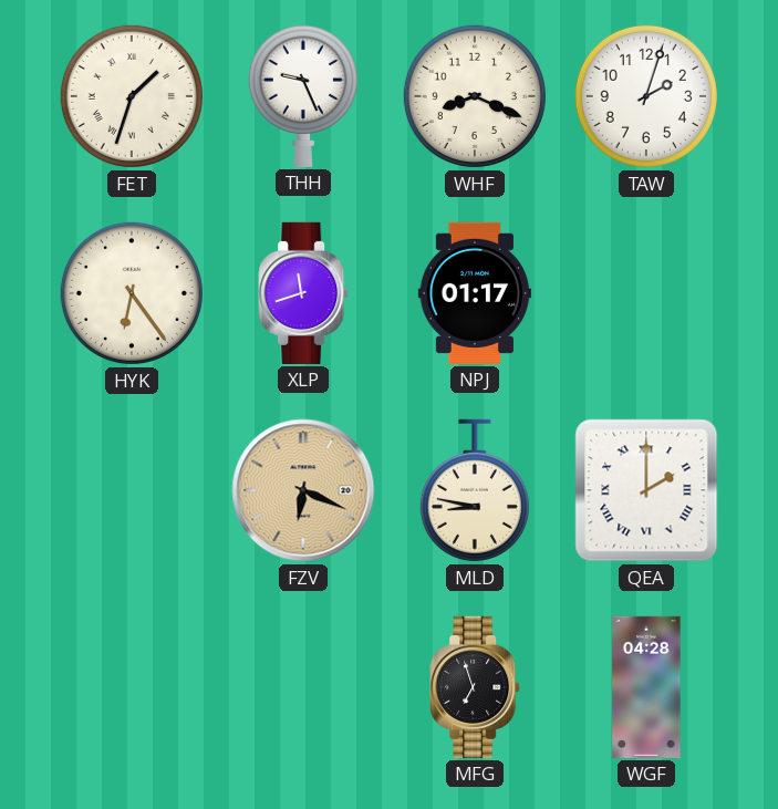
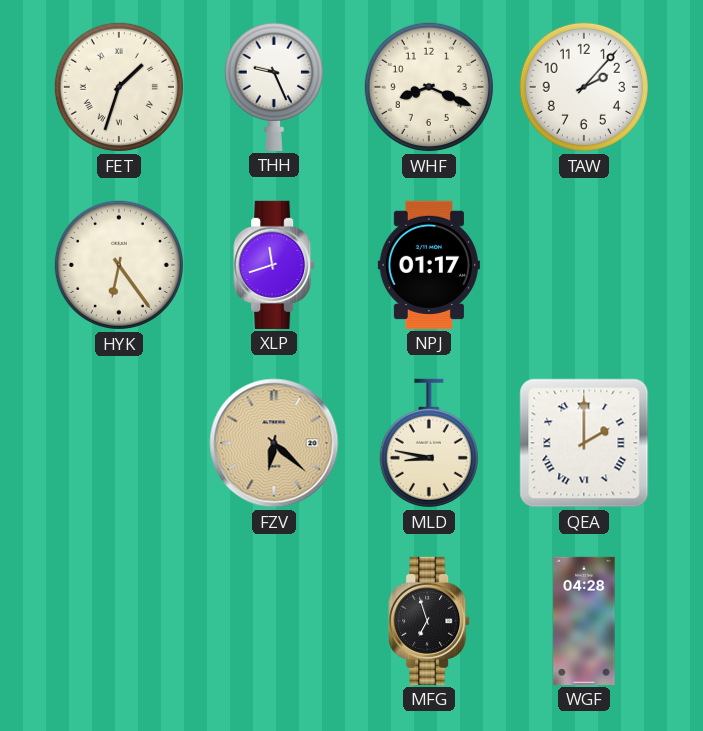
TAW: 2:03 -> 2:07
FZV: 6:19 -> 6:22
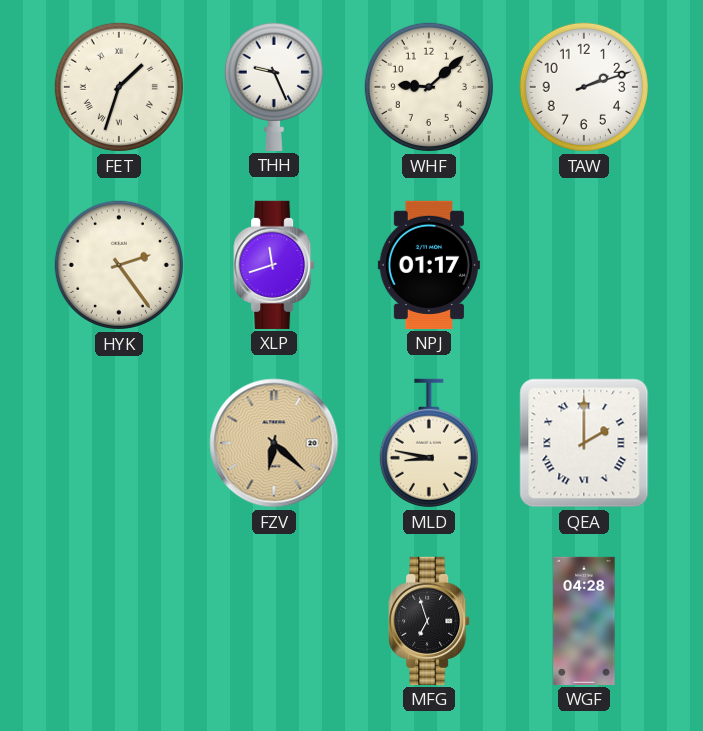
WHF: 8:19 -> 9:08
TAW: 2:07 -> 2:12
HYK: 6:24 -> 2:24
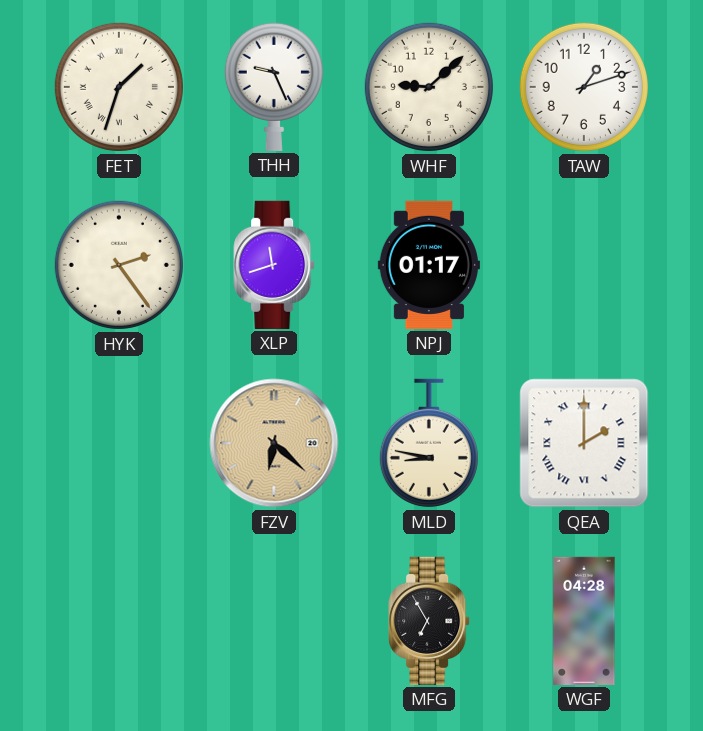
TAW: 2:12 -> 1:12
MFG: 6:57 -> 6:55
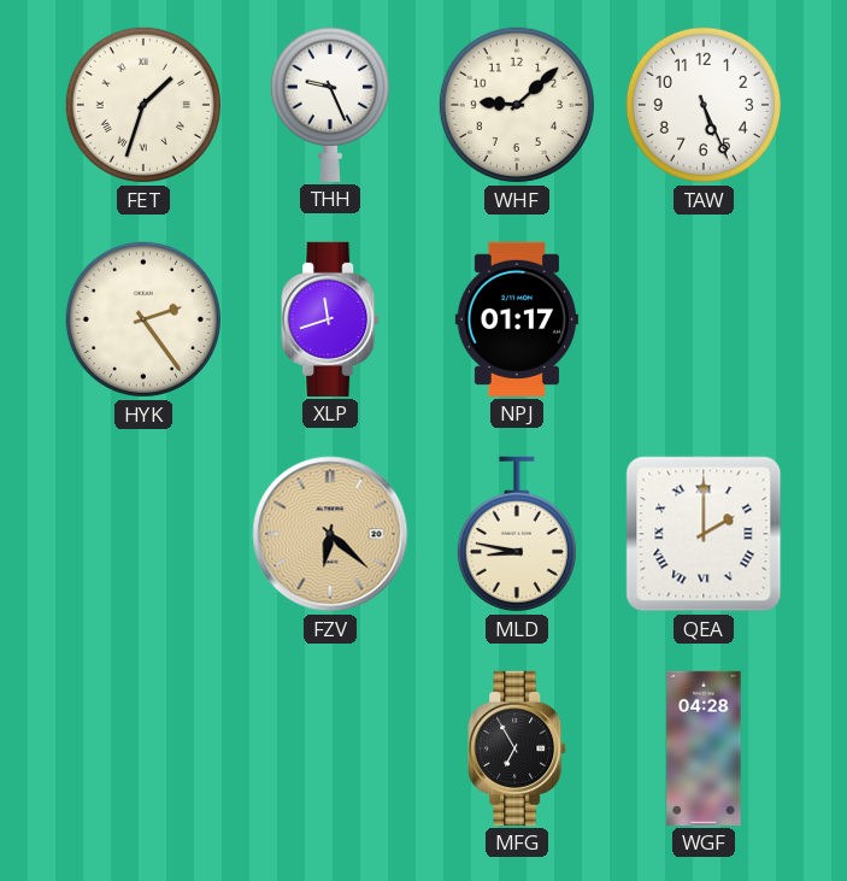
TAW: 1:12 -> 5:26
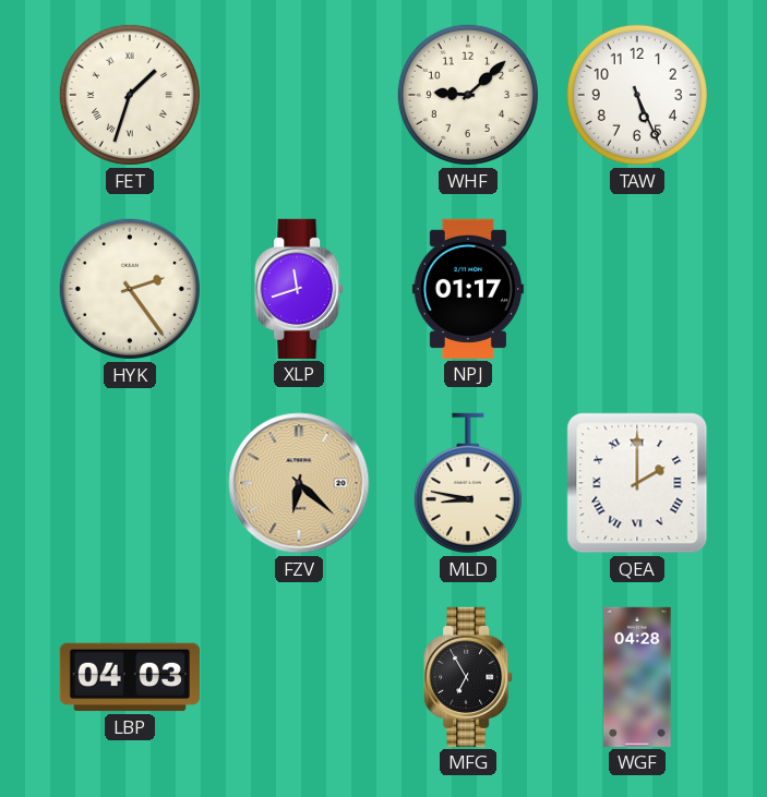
THH: 9:26 -> none
LBP: none -> 04:03
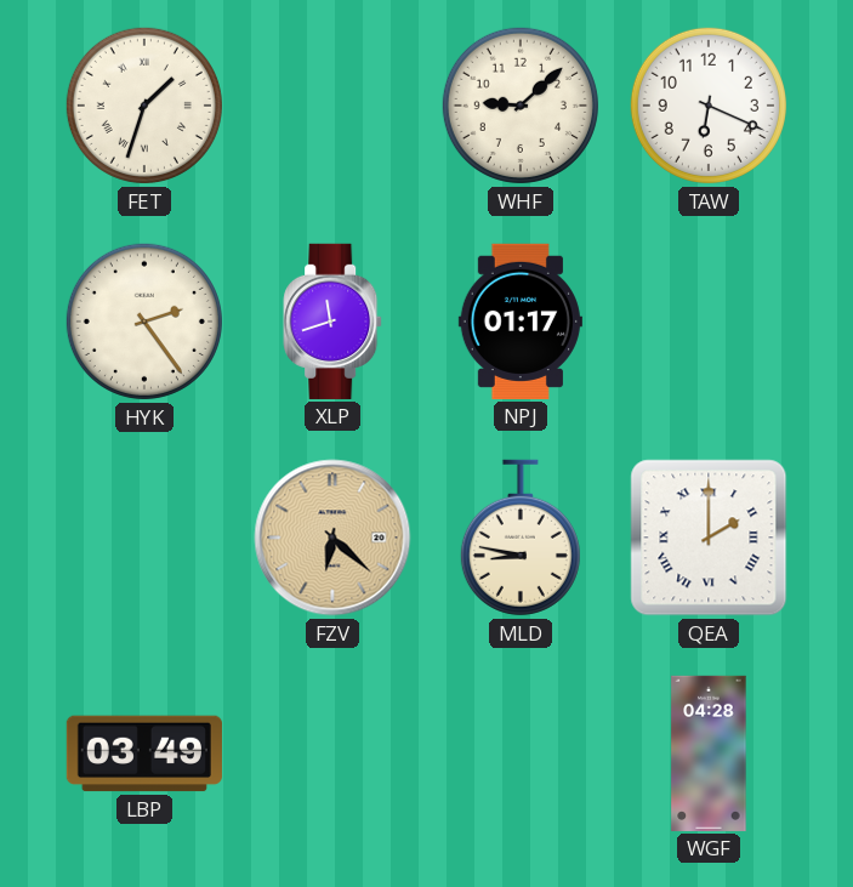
TAW: 5:26 -> 6:19
LBP: 04:03 -> 03:49
MFG: 6:55 -> none
